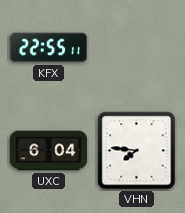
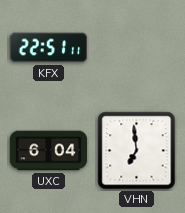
KFX: 22:55 -> 22:51
VHN: 7:46 -> 6:59
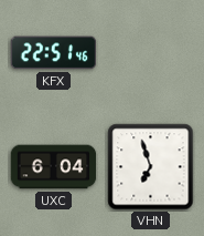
KFX: 22:51:11 -> 22:51:46
VHN: 6:59 -> 6:57
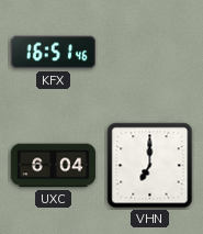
KFX: 22:51 -> 16:51
VHN: 6:57 -> 7:00
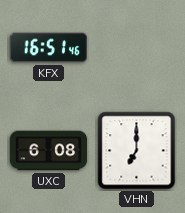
UXC: 6:04 -> 6:08
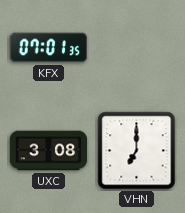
KFX: 16:51 -> 07:01
UXC: 6:08 -> 3:08
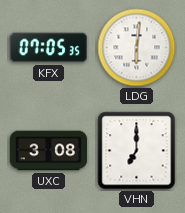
KFX: 07:01 -> 07:05
LDG: none -> 6:01
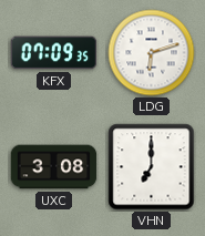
KFX: 07:05 -> 07:09
LDG: 6:01 -> 6:12
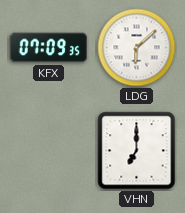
LDG: 6:12 -> 6:08
UXC: 3:08 -> none
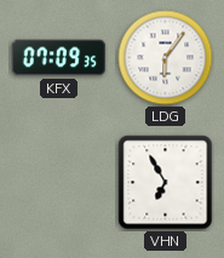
LDG: 6:08 -> 6:06
VHN: 7:00 -> 6:55
